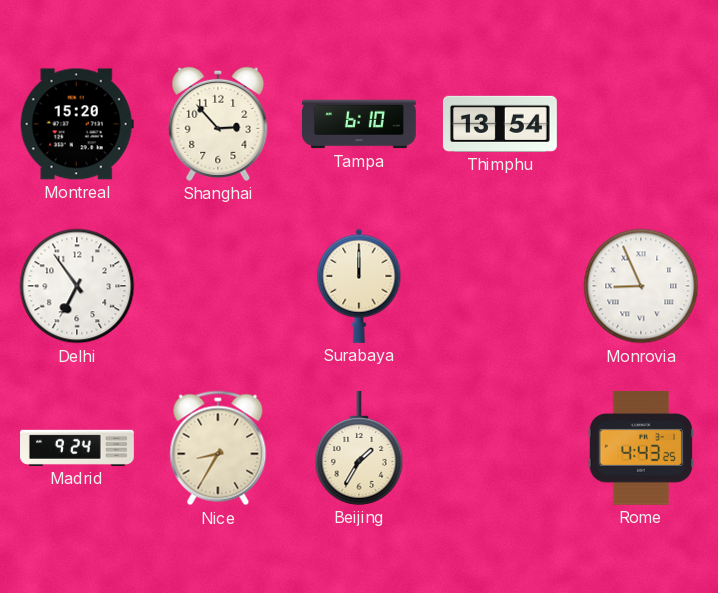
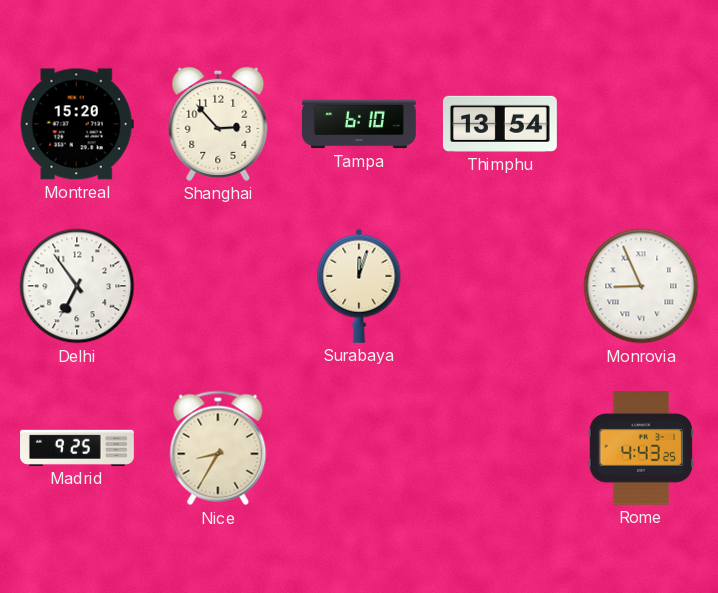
Surabaya: 12:00 -> 12:03
Madrid: 9:24 -> 9:25
Beijing: 1:35 -> none
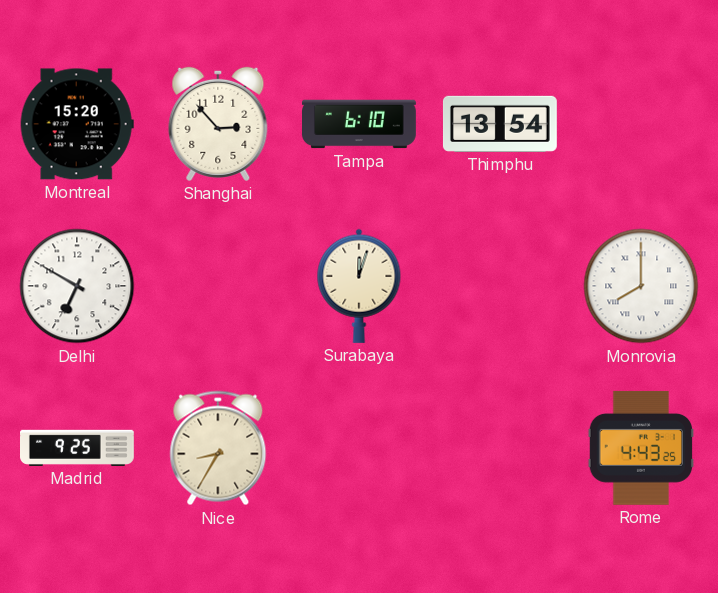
Delhi: 6:54 -> 6:50
Monrovia: 8:56 -> 8:00
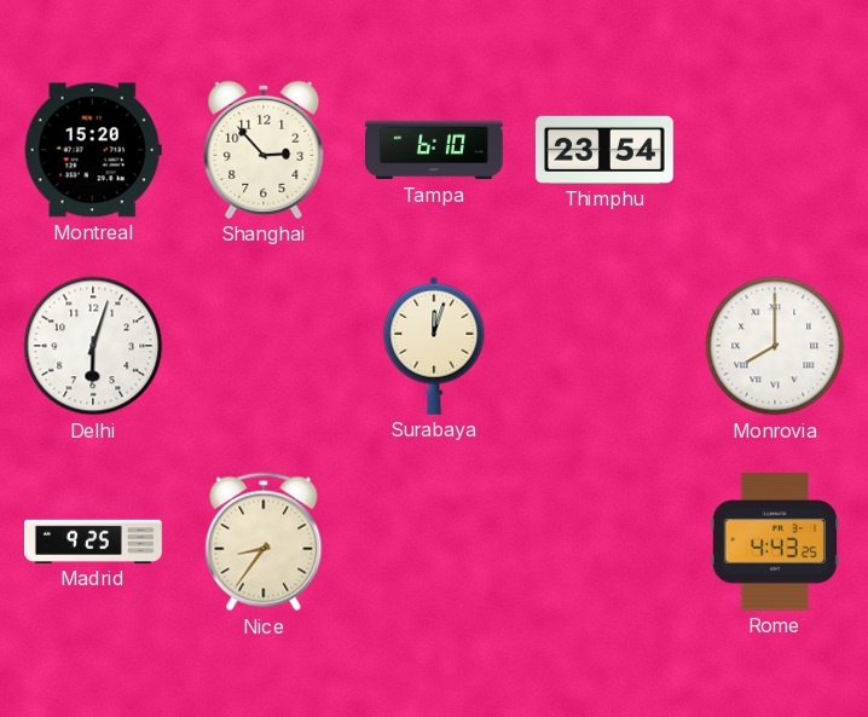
Thimphu: 13:54 -> 23:54
Delhi: 6:50 -> 6:03
Nice: 8:35 -> 8:36
